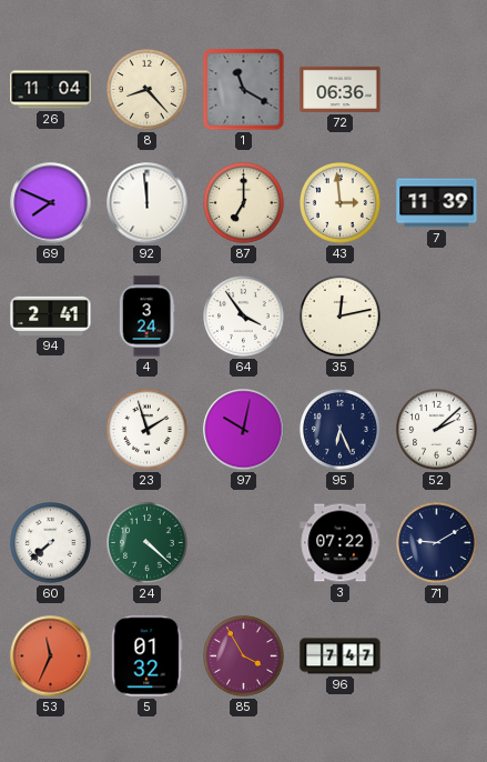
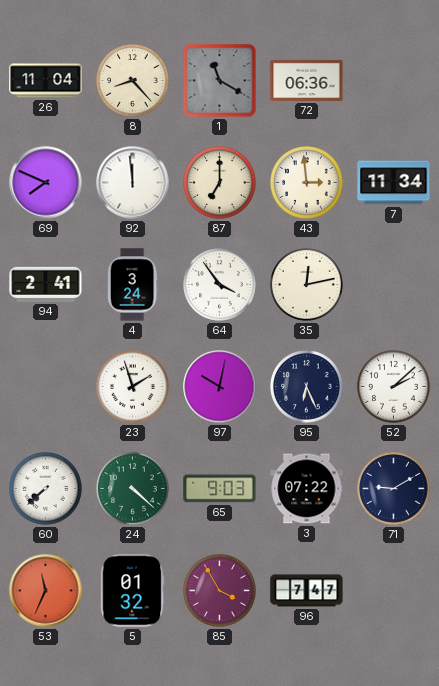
7: 11:39 -> 11:34
65: none -> 9:03
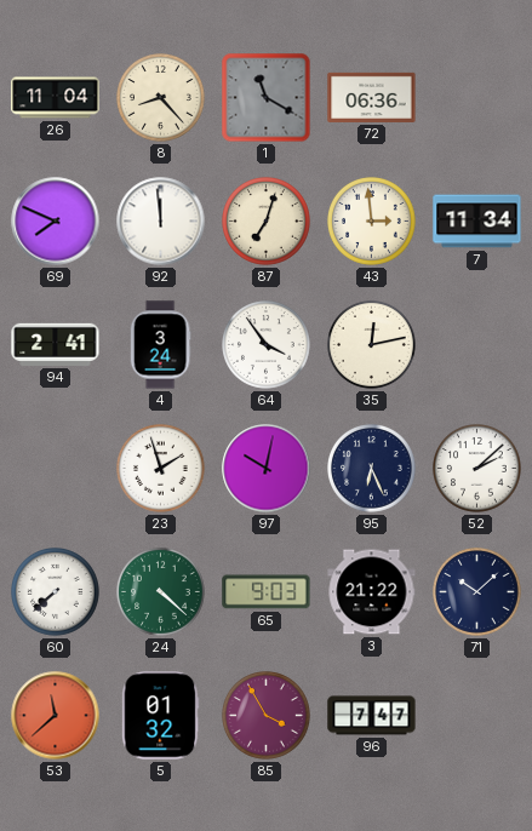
87: 7:00 -> 7:03
3: 07:22 -> 21:22
71: 9:10 -> 10:08
53: 11:34 -> 11:38
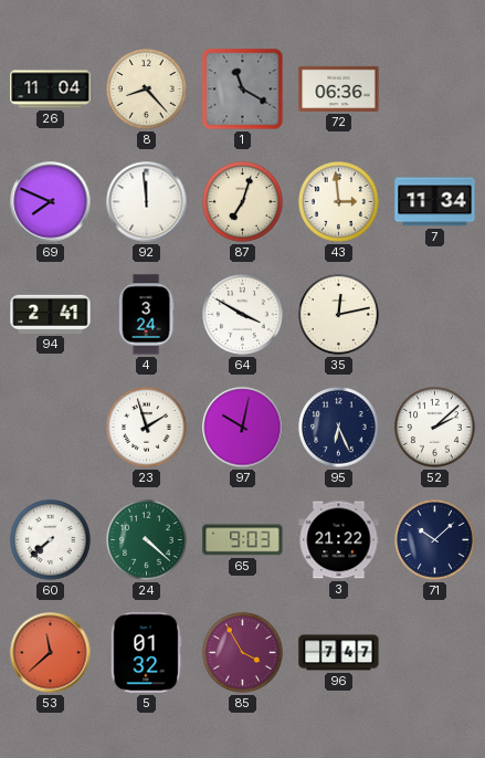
64: 3:54 -> 3:50
